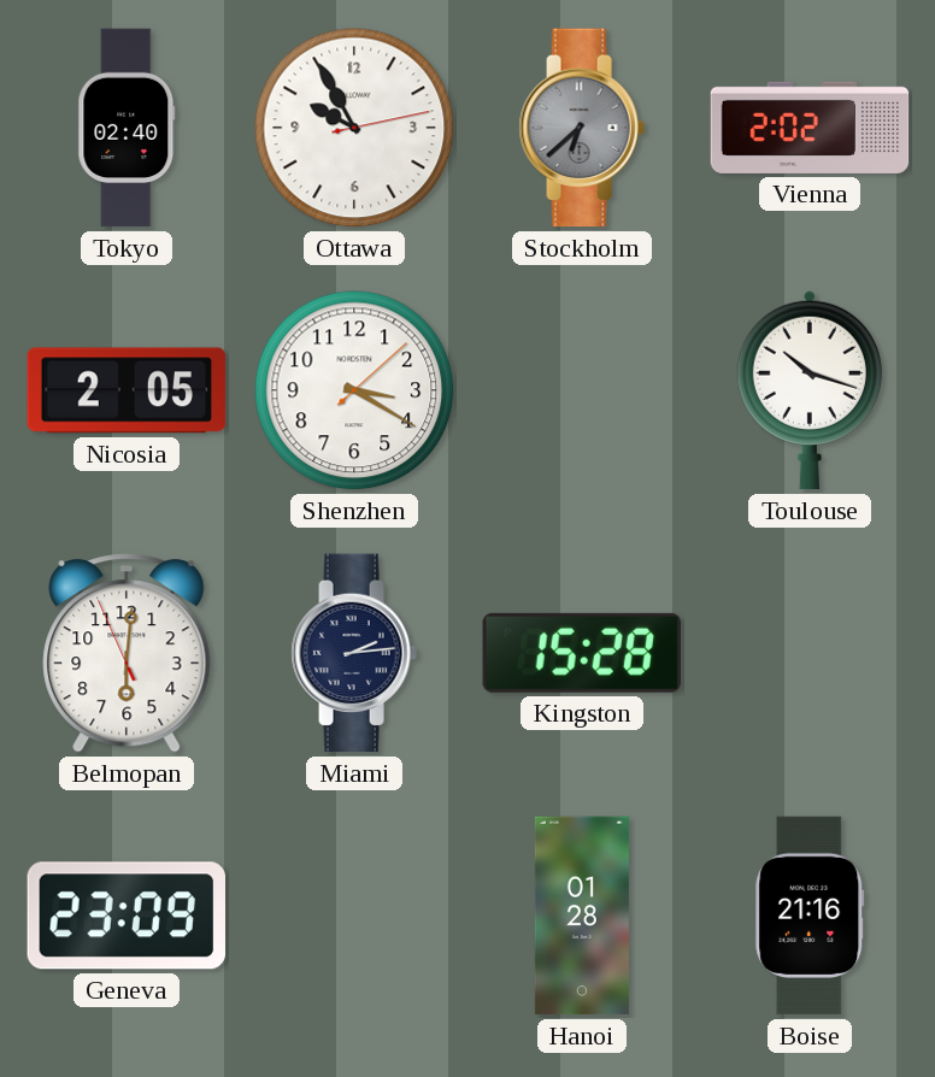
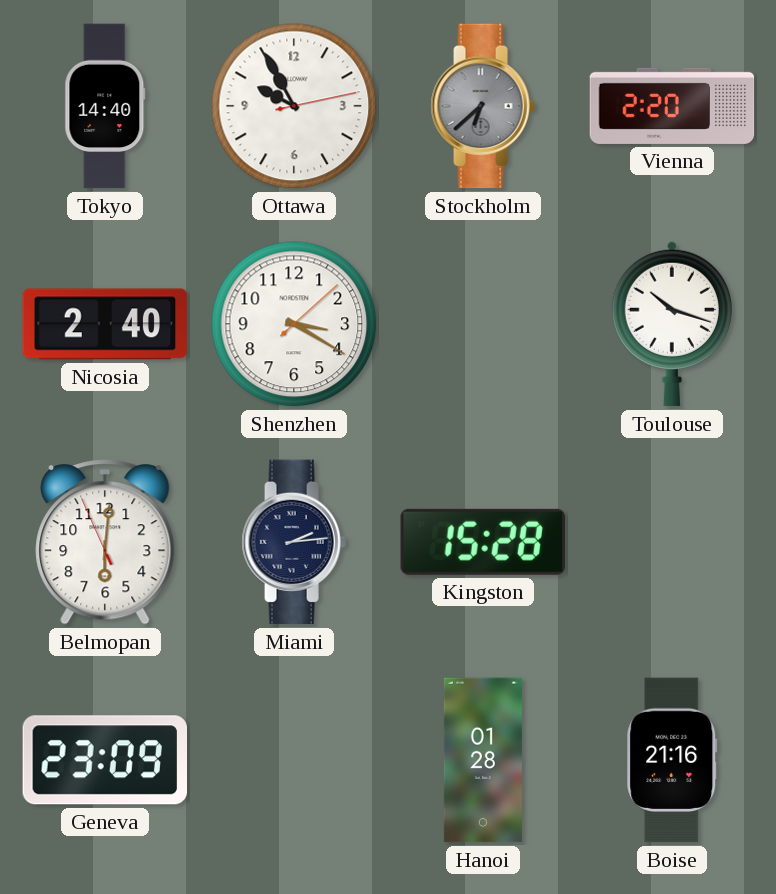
Tokyo: 02:40 -> 14:40
Vienna: 2:02 -> 2:20
Nicosia: 2:05 -> 2:40
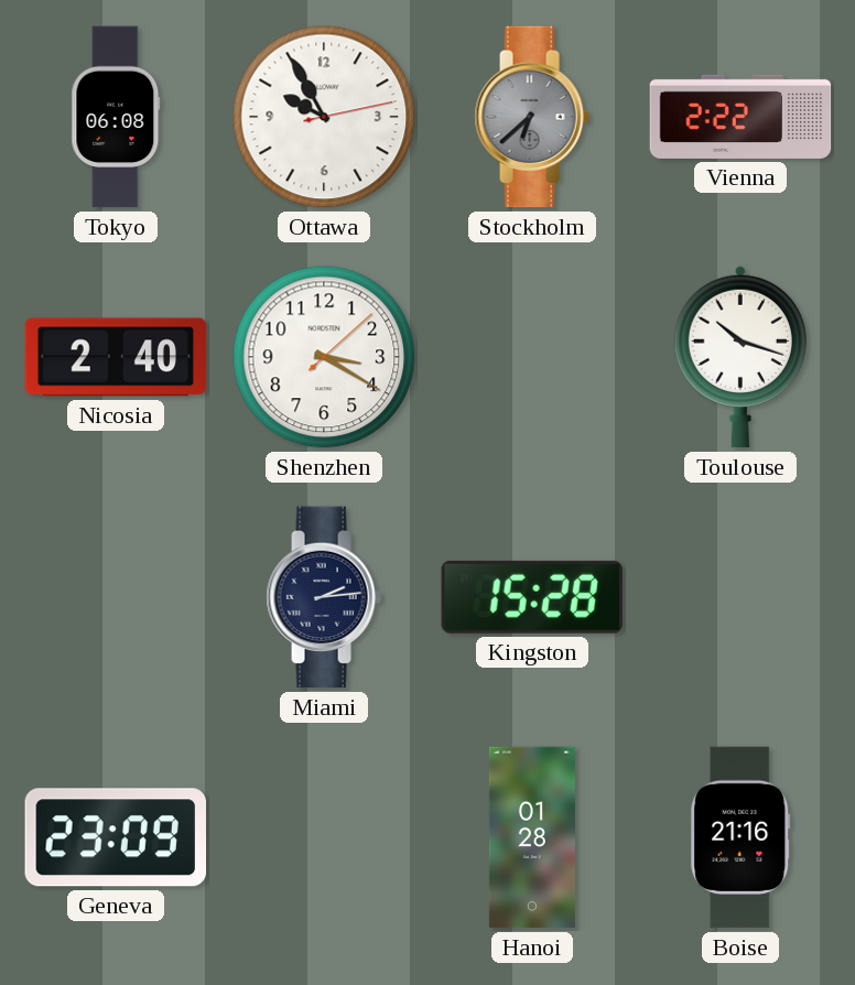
Tokyo: 14:40 -> 06:08
Vienna: 2:20 -> 2:22
Belmopan: 6:00 -> none
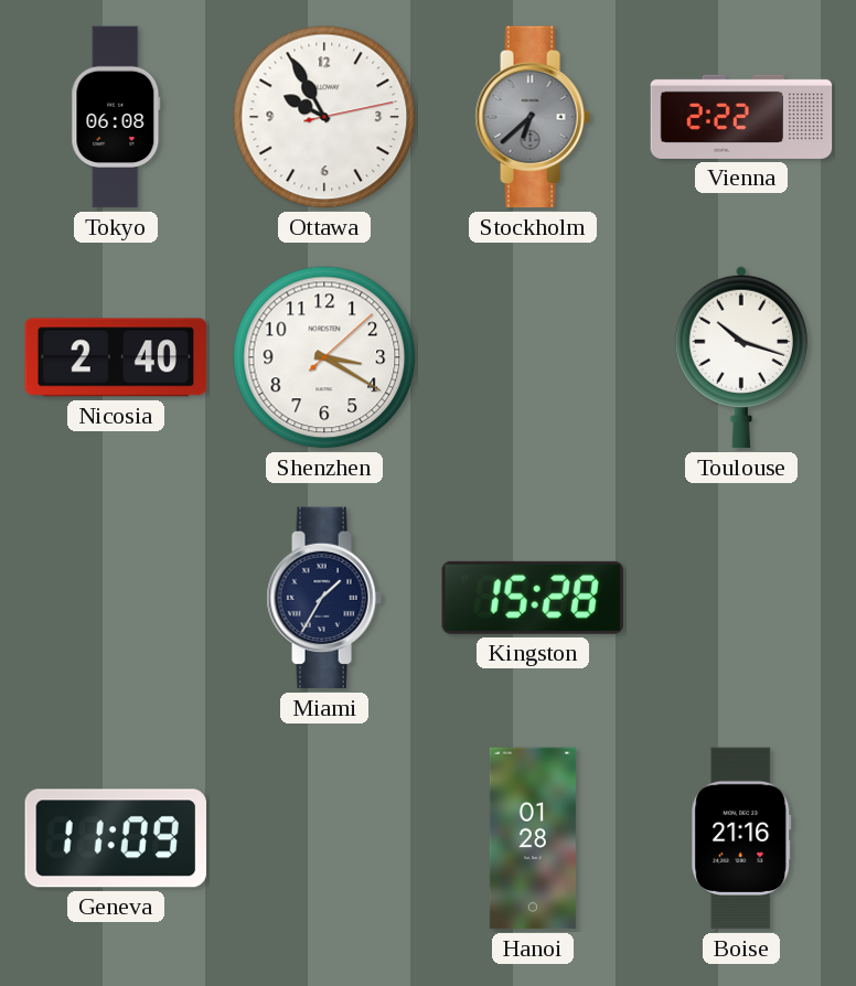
Miami: 2:14 -> 1:35
Geneva: 23:09 -> 11:09
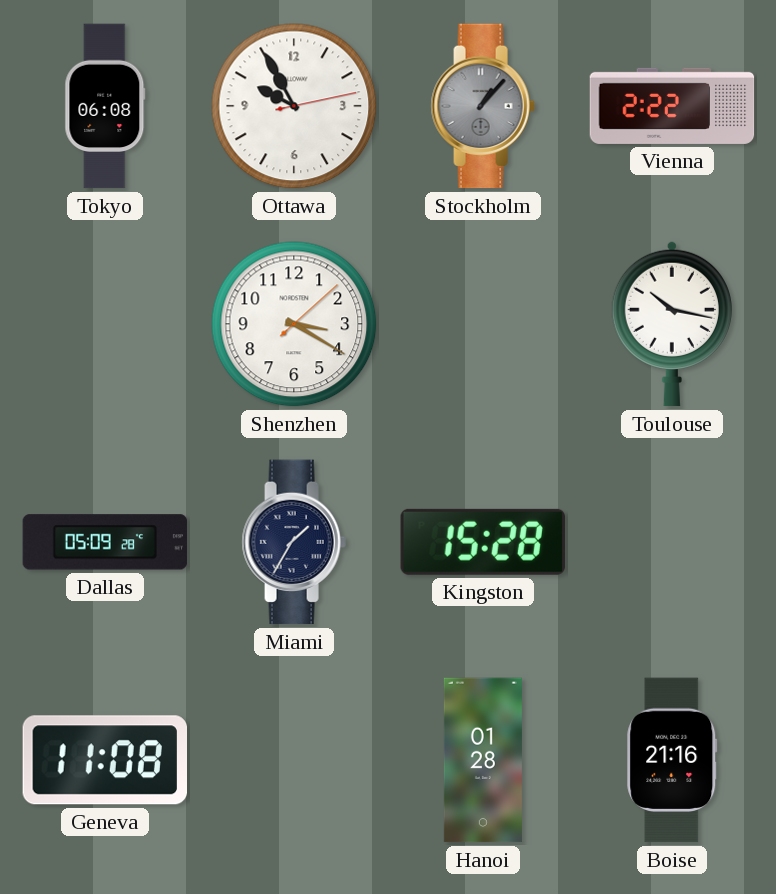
Stockholm: 6:38 -> 1:07
Nicosia: 2:40 -> none
Toulouse: 10:18 -> 10:17
Dallas: none -> 05:09
Geneva: 11:09 -> 11:08
